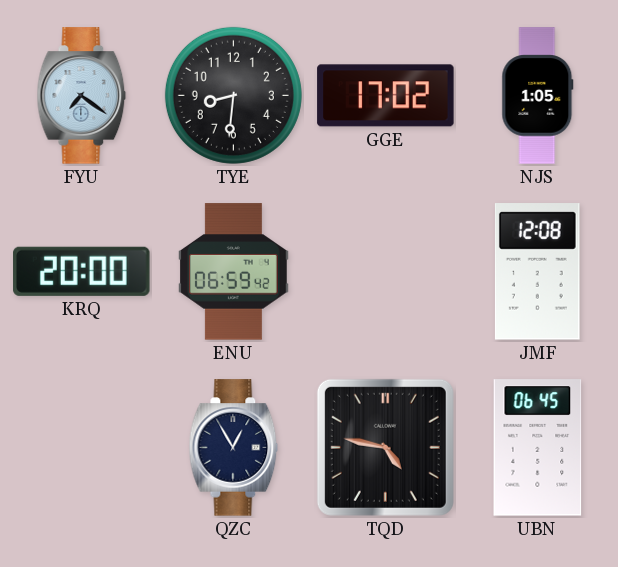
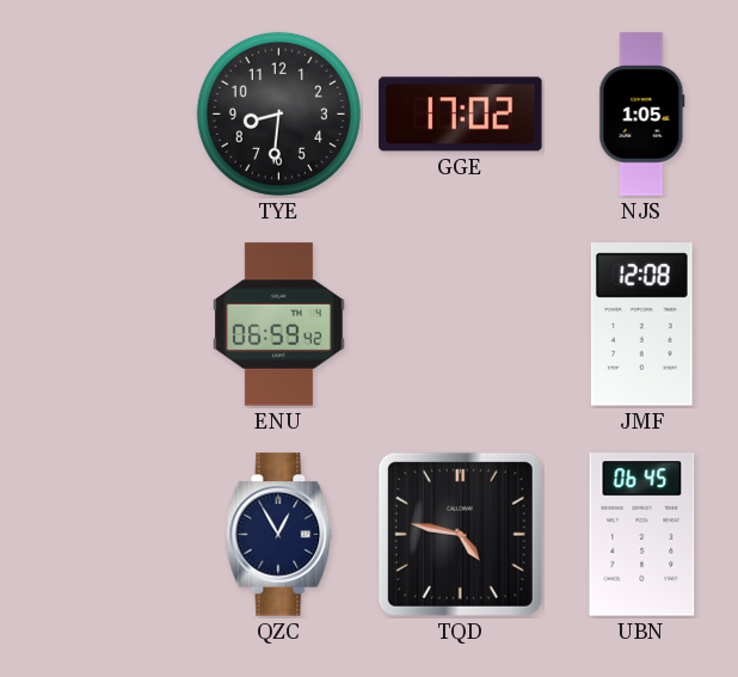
FYU: 7:21 -> none
KRQ: 20:00 -> none
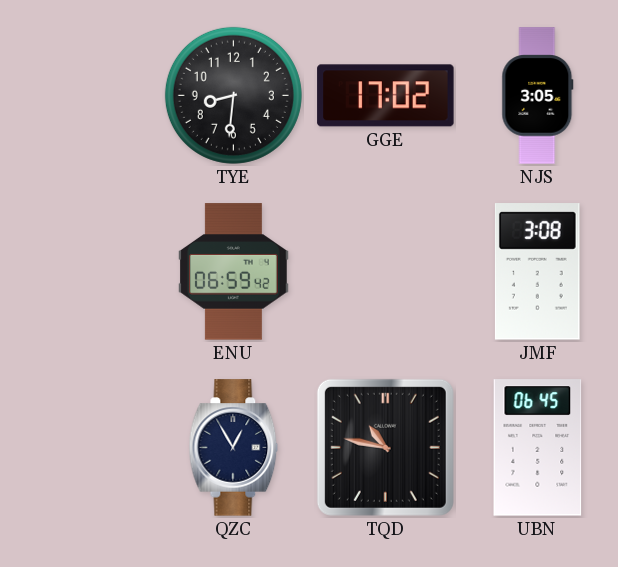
NJS: 1:05 -> 3:05
JMF: 12:08 -> 3:08
TQD: 4:47 -> 10:47
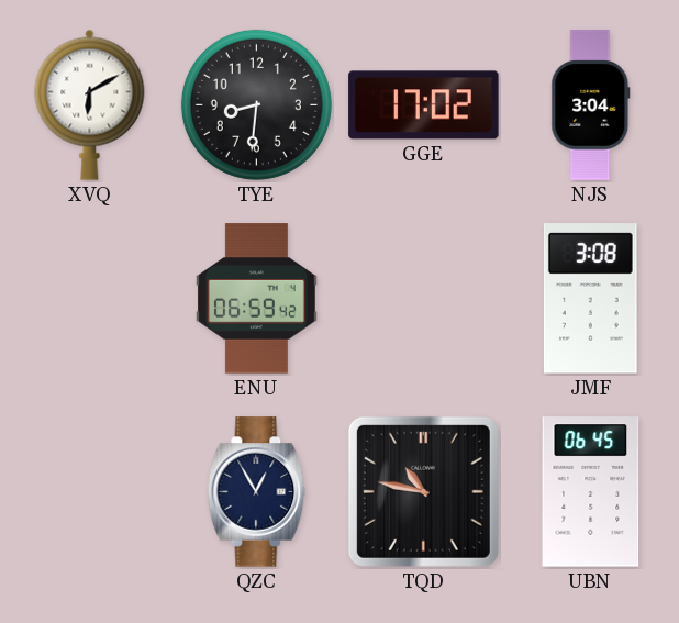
XVQ: none -> 6:10
NJS: 3:05 -> 3:04
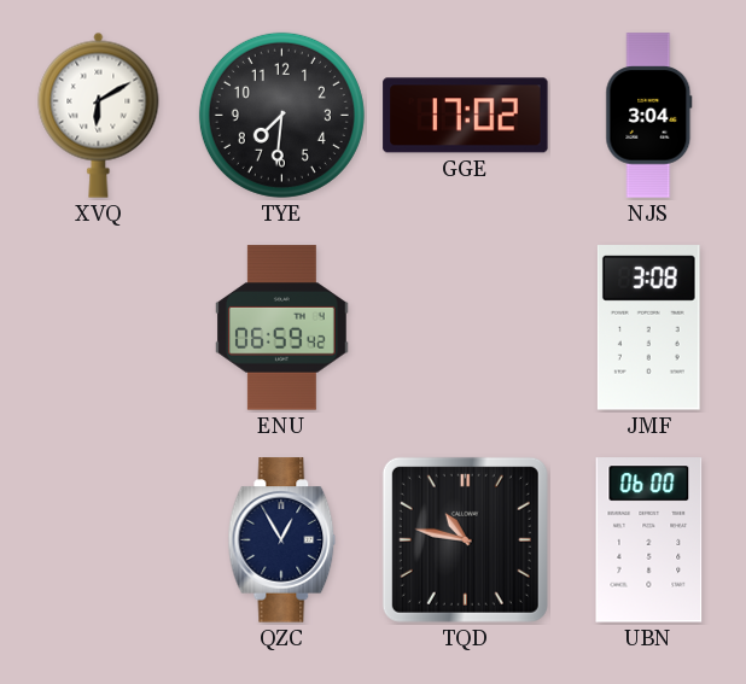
TYE: 8:31 -> 7:31
UBN: 06:45 -> 06:00
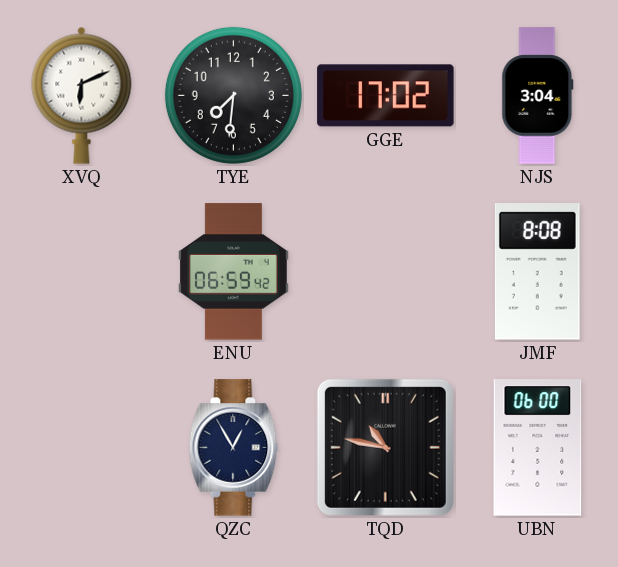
XVQ: 6:10 -> 6:11
JMF: 3:08 -> 8:08
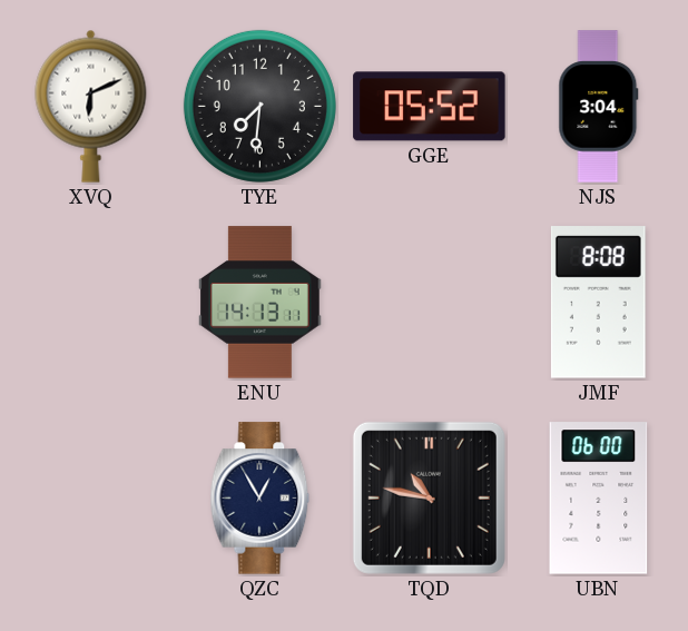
GGE: 17:02 -> 05:52
ENU: 06:59 -> 14:13
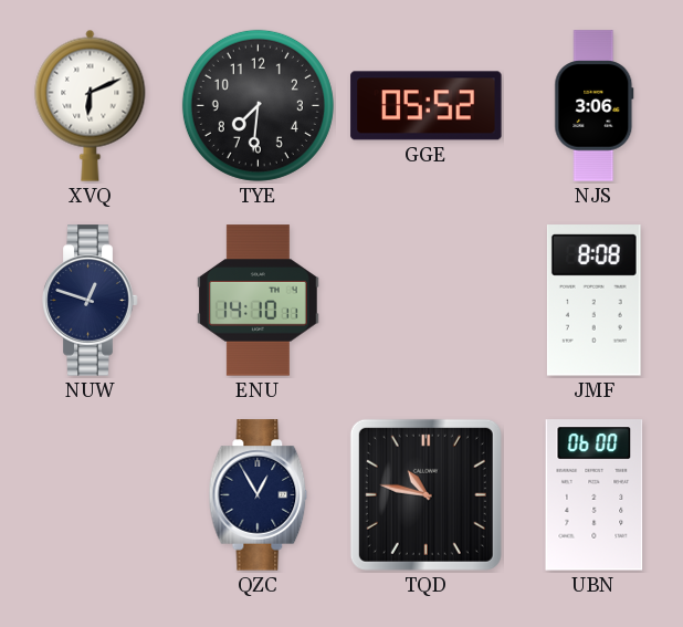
NJS: 3:04 -> 3:06
NUW: none -> 12:48
ENU: 14:13 -> 14:10
